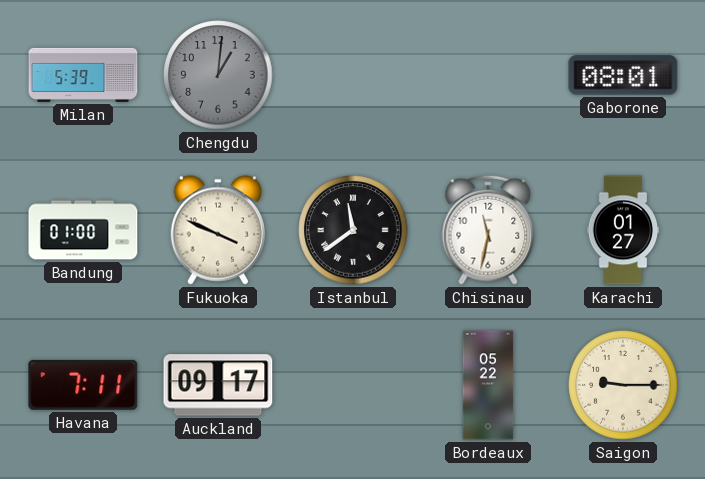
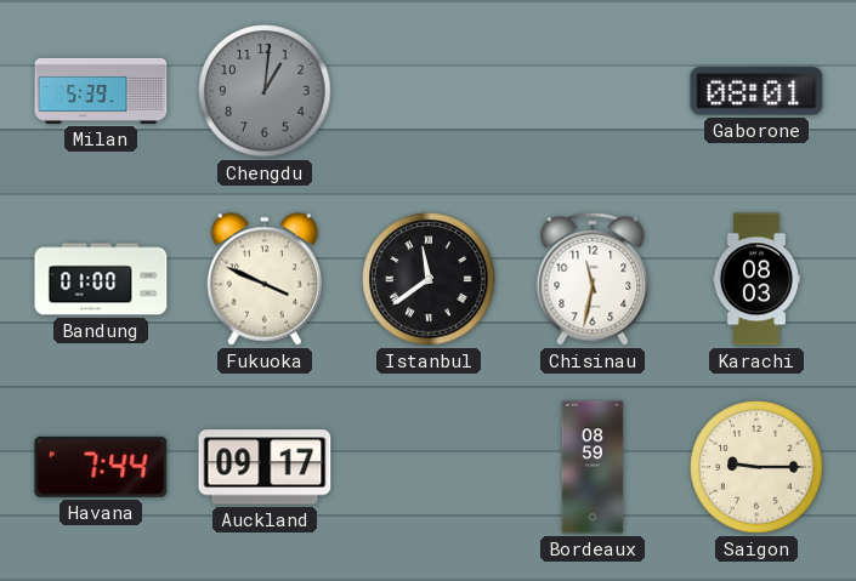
Karachi: 01:27 -> 08:03
Havana: 7:11 -> 7:44
Bordeaux: 05:22 -> 08:59
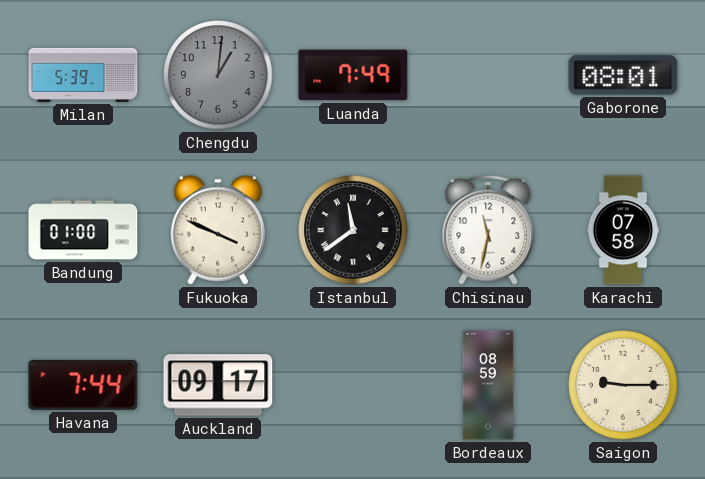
Luanda: none -> 7:49
Karachi: 08:03 -> 07:58
